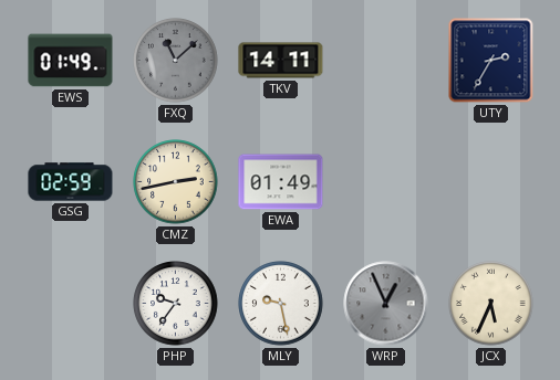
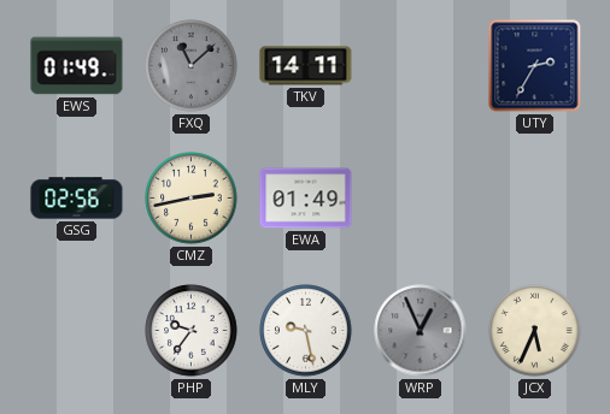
GSG: 02:59 -> 02:56
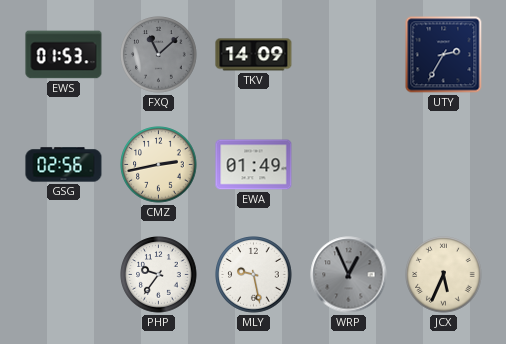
EWS: 01:49 -> 01:53
TKV: 14:11 -> 14:09
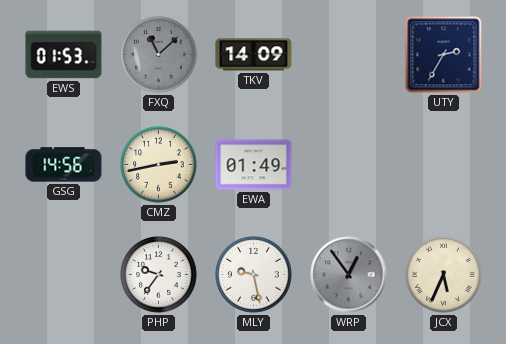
GSG: 02:56 -> 14:56
WRP: 12:56 -> 12:54
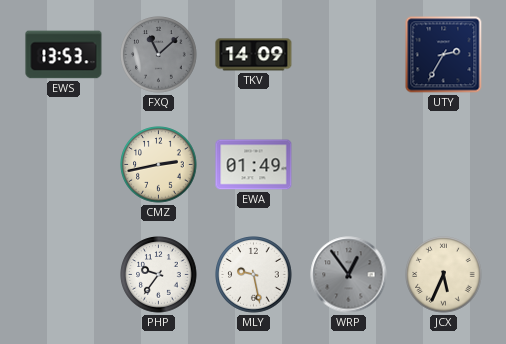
EWS: 01:53 -> 13:53
GSG: 14:56 -> none
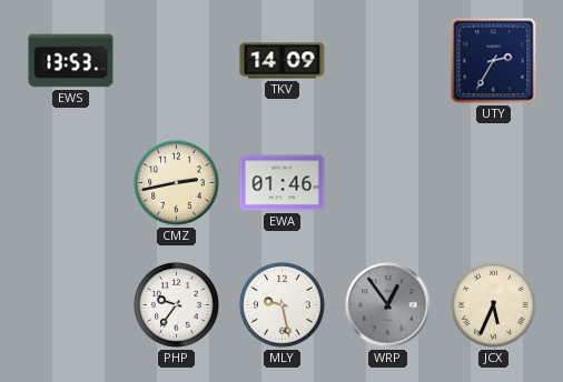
FXQ: 11:08 -> none
EWA: 01:49 -> 01:46
